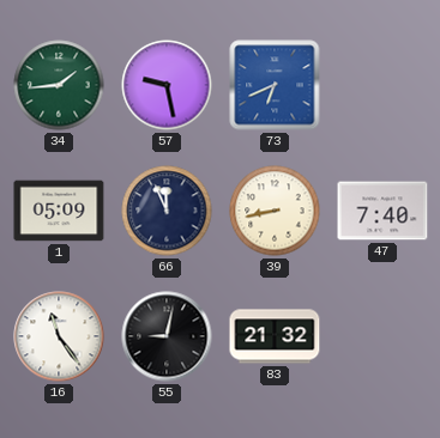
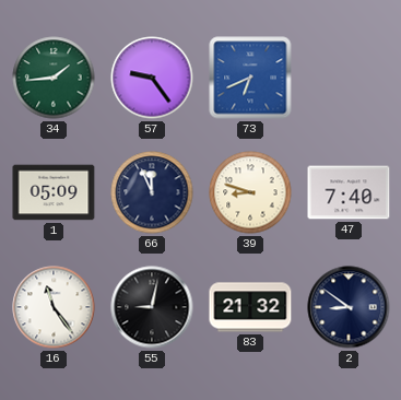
57: 9:28 -> 9:24
39: 8:43 -> 8:48
2: none -> 8:51
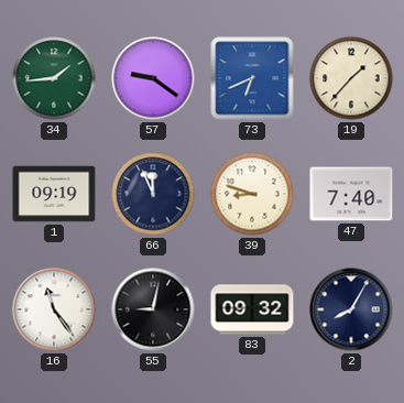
57: 9:24 -> 9:21
19: none -> 1:37
1: 05:09 -> 09:19
83: 21:32 -> 09:32
2: 8:51 -> 8:05
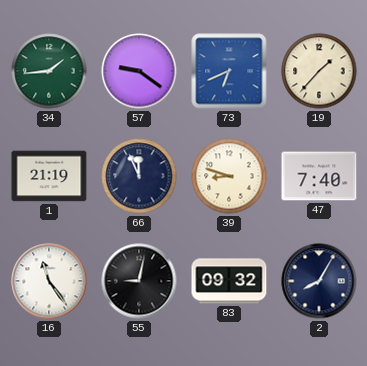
1: 09:19 -> 21:19
